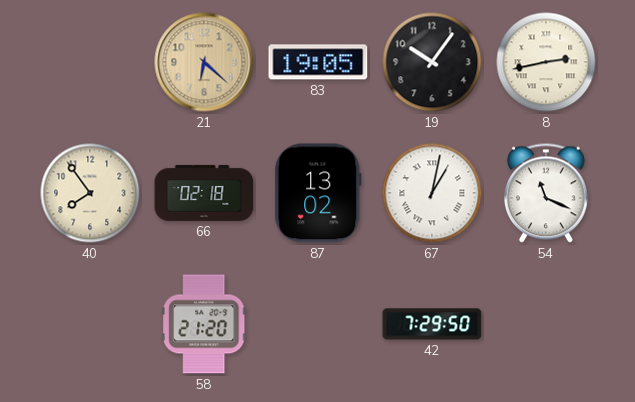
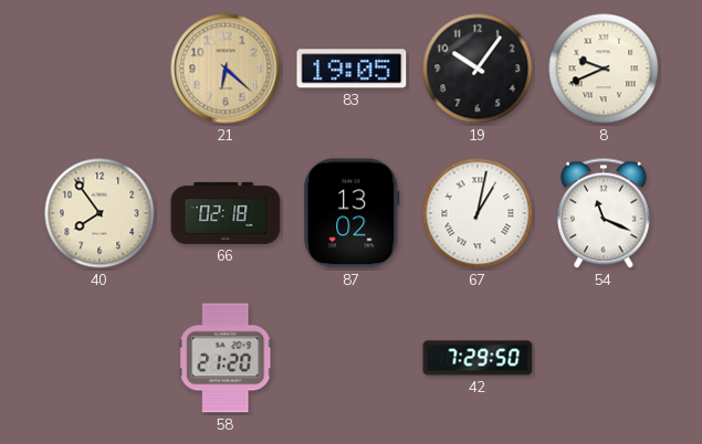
8: 2:43 -> 9:41
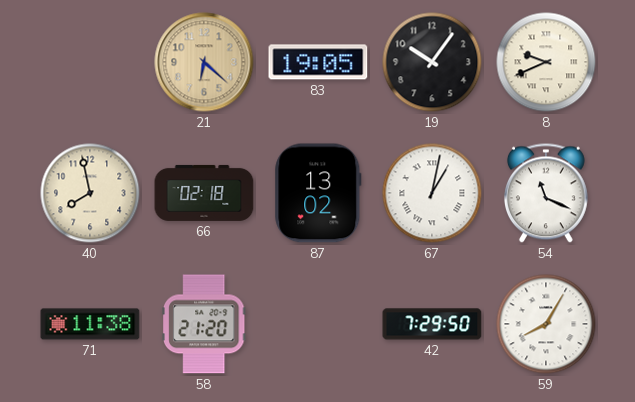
40: 7:54 -> 7:58
71: none -> 11:38
59: none -> 8:05
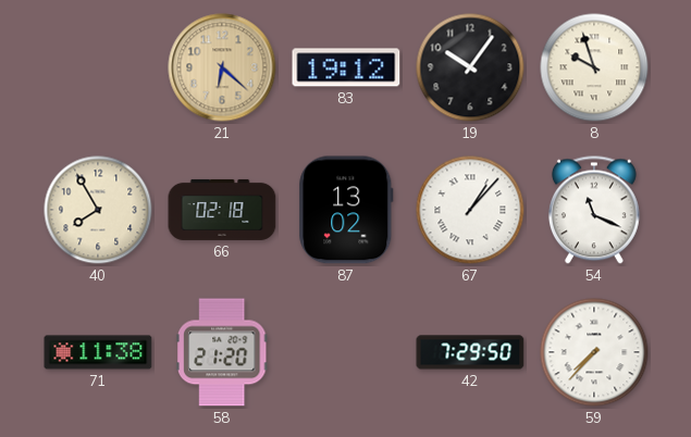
83: 19:05 -> 19:12
8: 9:41 -> 9:57
40: 7:58 -> 7:55
67: 1:02 -> 1:07
59: 8:05 -> 7:37
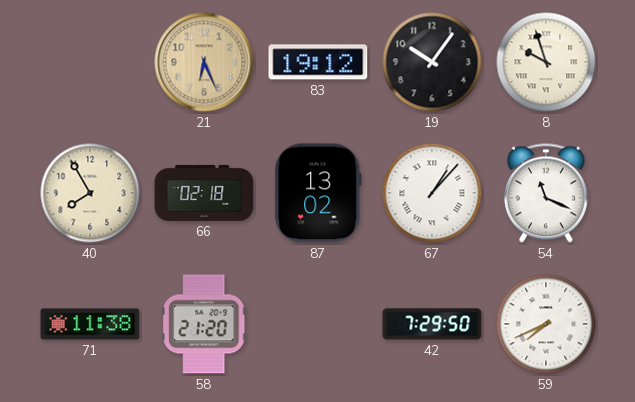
21: 6:22 -> 6:26
59: 7:37 -> 7:41
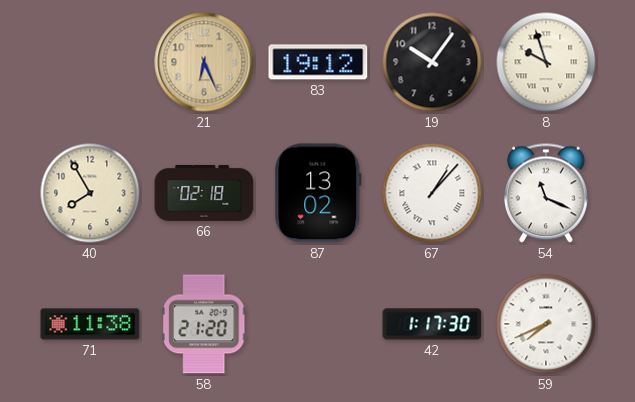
42: 7:29 -> 1:17
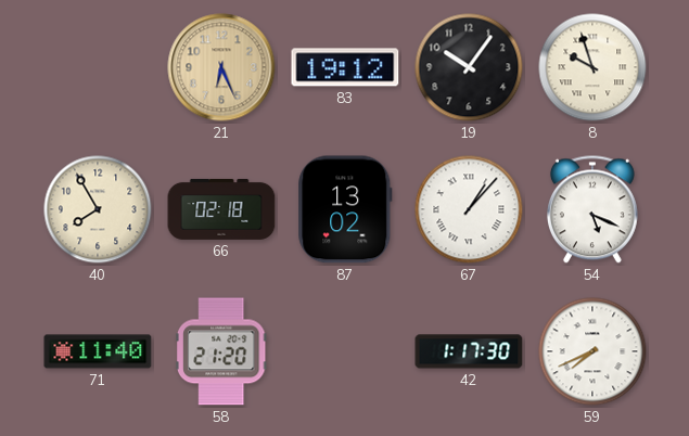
54: 11:19 -> 5:19
71: 11:38 -> 11:40
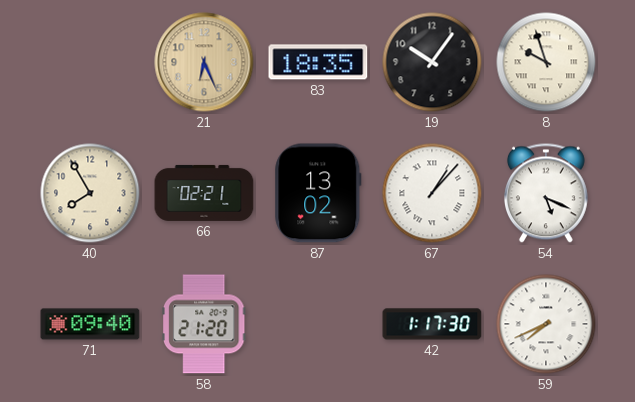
83: 19:12 -> 18:35
66: 02:18 -> 02:21
71: 11:40 -> 09:40
